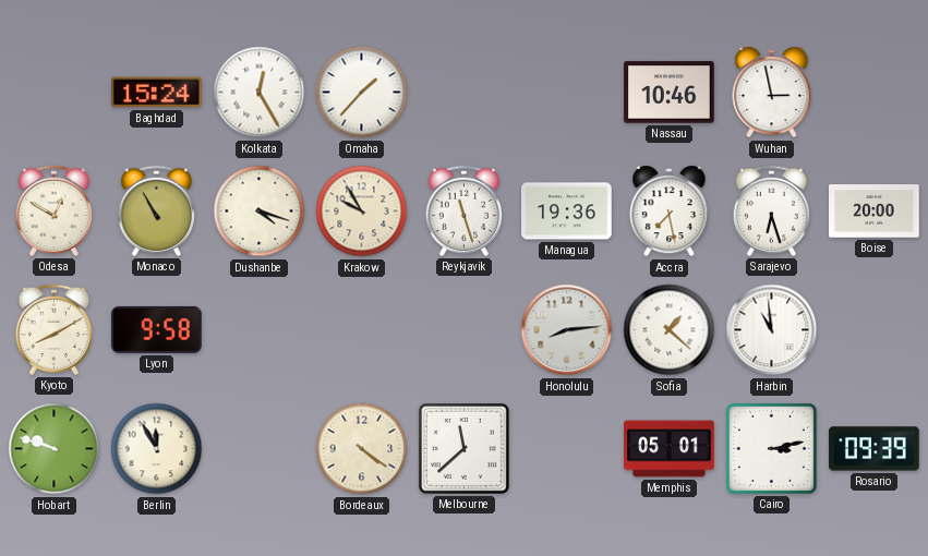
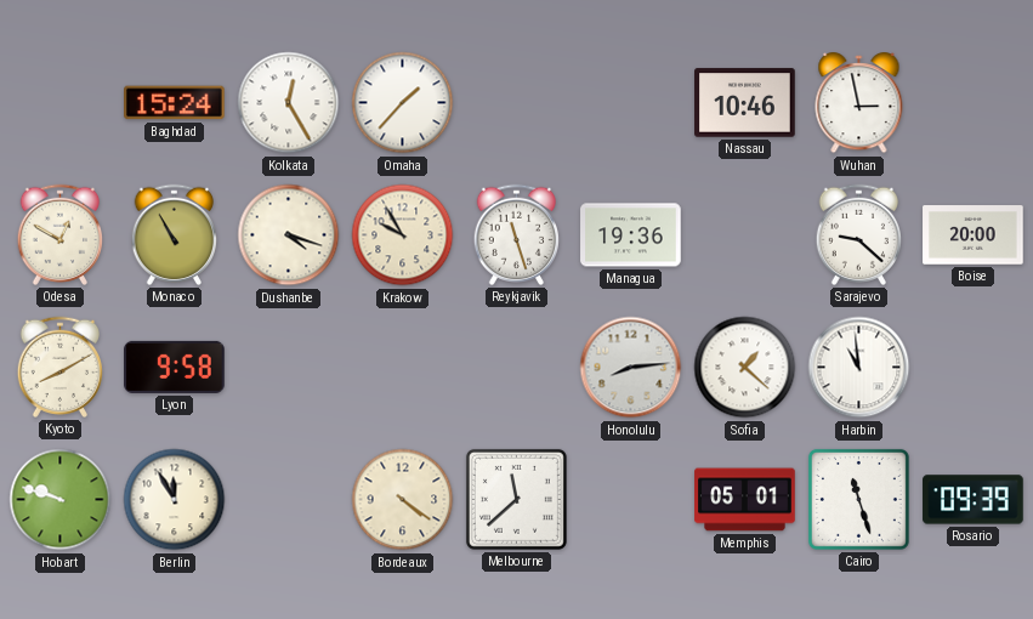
Accra: 7:28 -> none
Sarajevo: 6:27 -> 9:22
Cairo: 3:13 -> 11:27
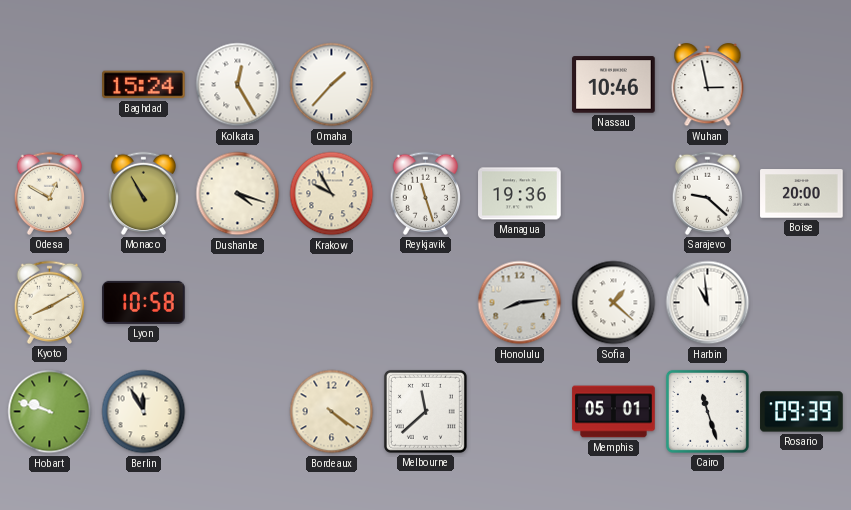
Lyon: 9:58 -> 10:58
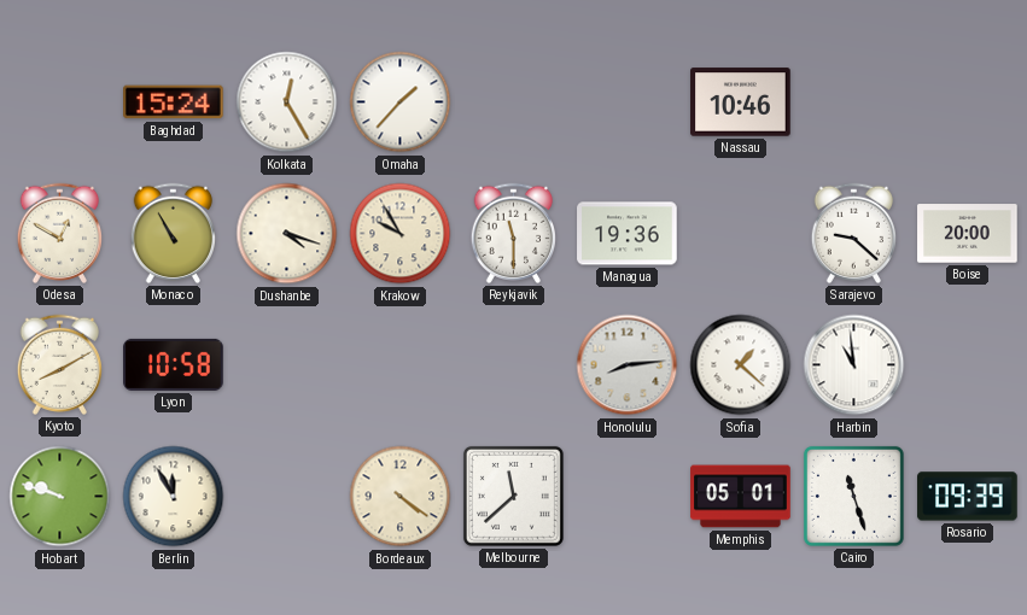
Wuhan: 2:58 -> none
Reykjavik: 11:27 -> 11:30
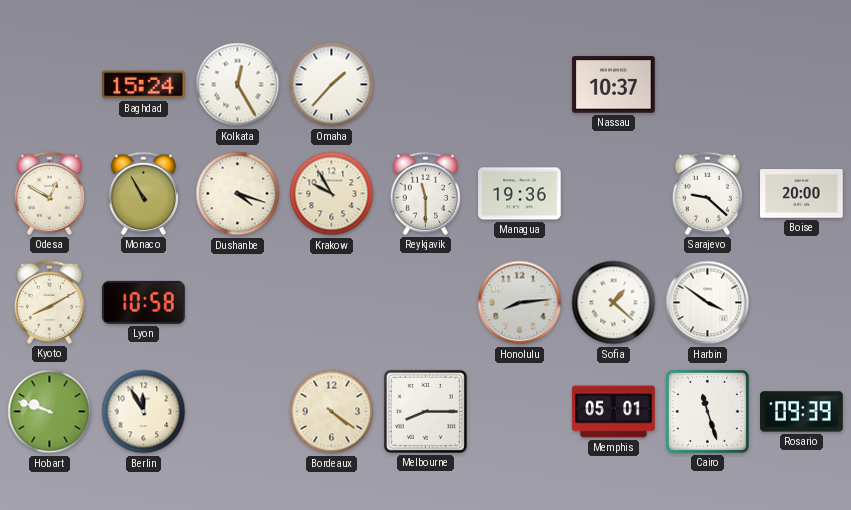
Nassau: 10:46 -> 10:37
Harbin: 10:59 -> 3:51
Melbourne: 11:38 -> 8:15
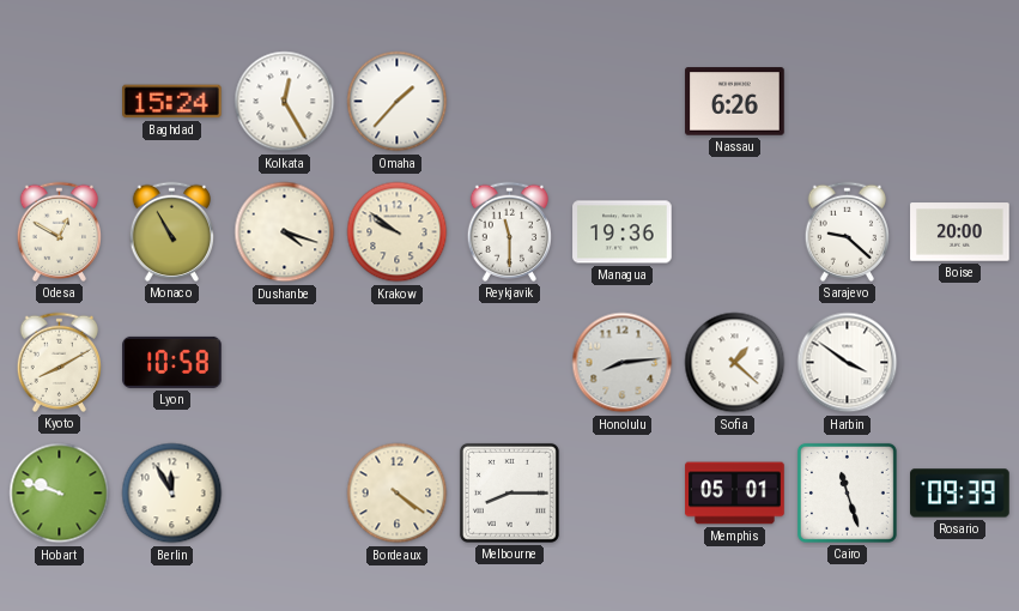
Nassau: 10:37 -> 6:26
Krakow: 9:55 -> 9:51
